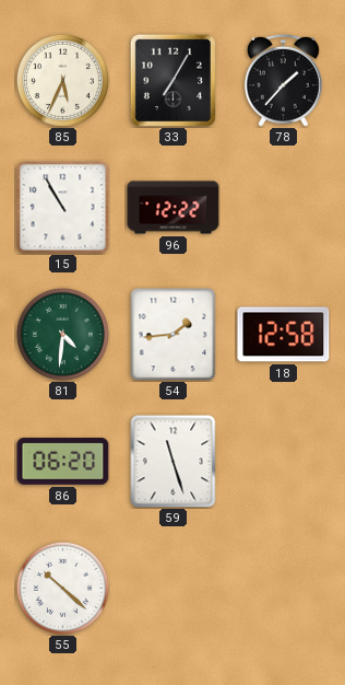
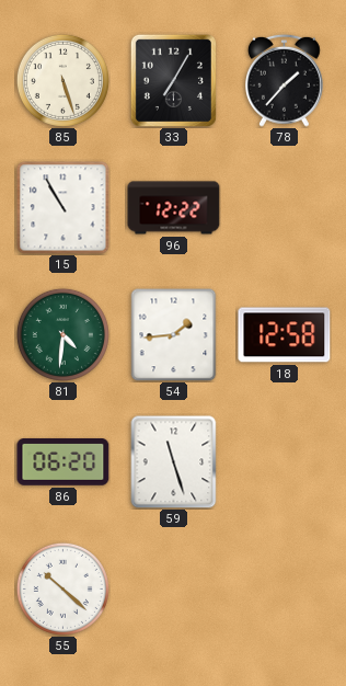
85: 5:34 -> 5:27
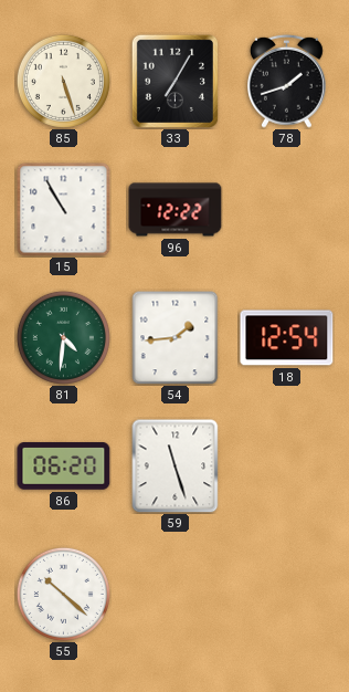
78: 1:37 -> 1:42
18: 12:58 -> 12:54
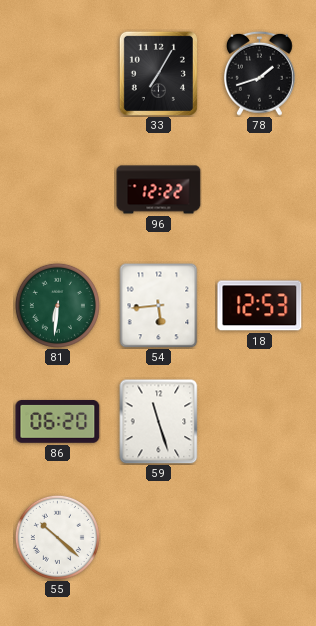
85: 5:27 -> none
15: 10:55 -> none
81: 4:31 -> 6:31
54: 1:44 -> 5:44
18: 12:54 -> 12:53
